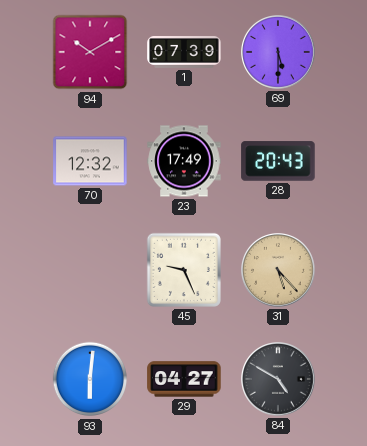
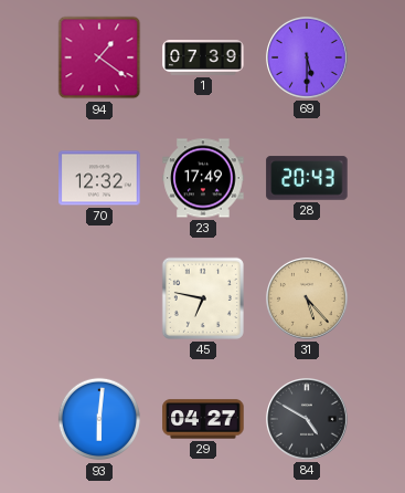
94: 10:10 -> 1:21
45: 9:26 -> 6:47
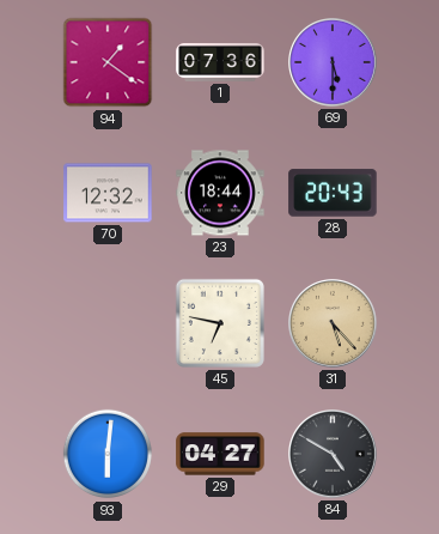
1: 07:39 -> 07:36
23: 17:49 -> 18:44
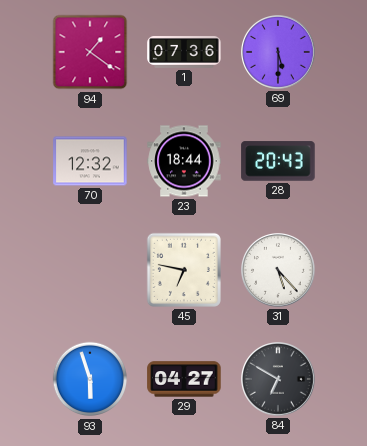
31 dial: champagne -> white
93: 6:01 -> 5:57
84: 4:50 -> 6:50
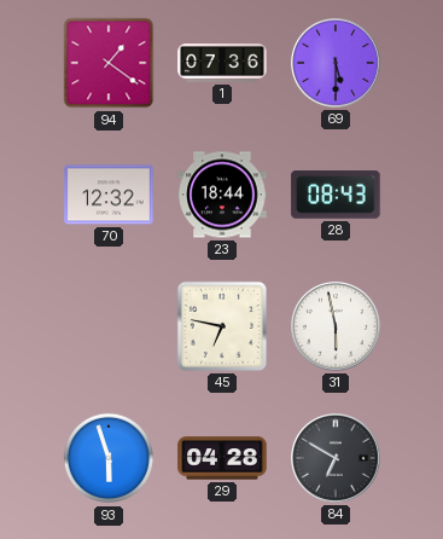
28: 20:43 -> 08:43
31: 5:23 -> 5:58
29: 04:27 -> 04:28
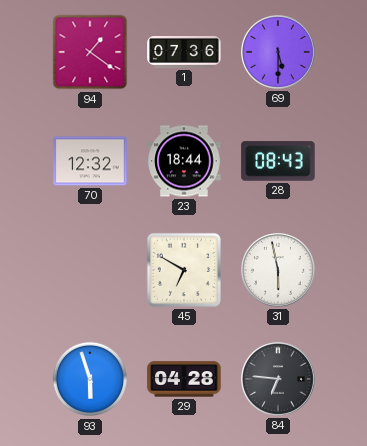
45: 6:47 -> 6:50
84: 6:50 -> 6:46
